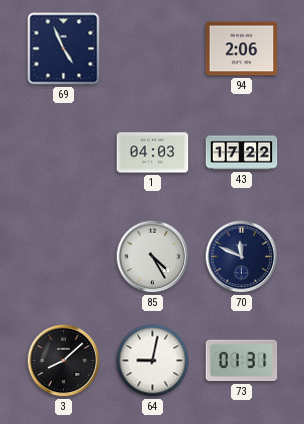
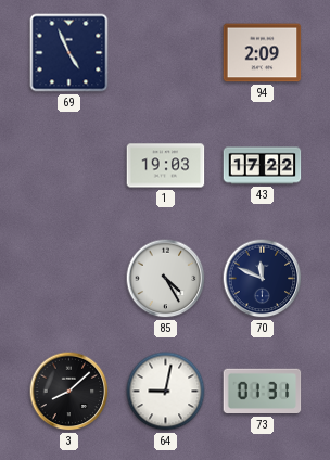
94: 2:06 -> 2:09
1: 04:03 -> 19:03
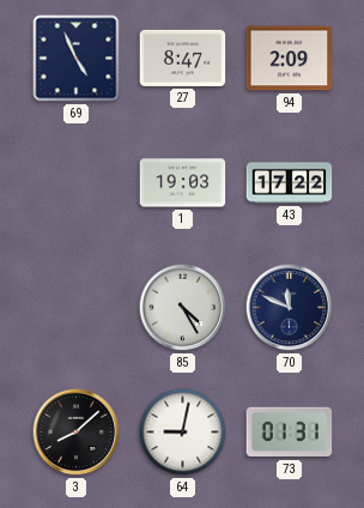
27: none -> 8:47
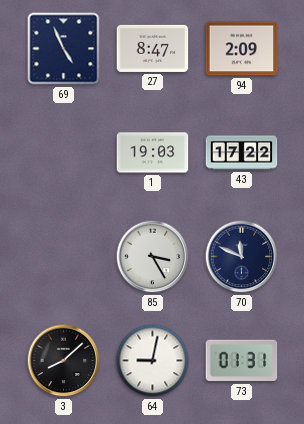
85: 4:25 -> 3:25
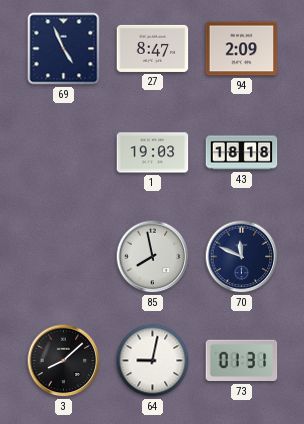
43: 17:22 -> 18:18
85: 3:25 -> 7:58
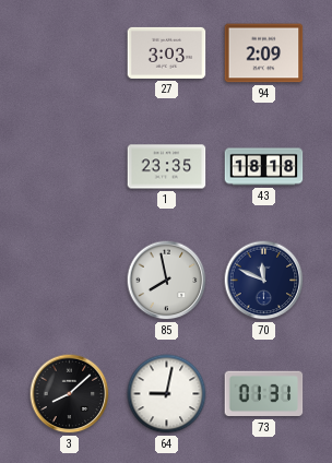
69: 4:56 -> none
27: 8:47 -> 3:03
1: 19:03 -> 23:35
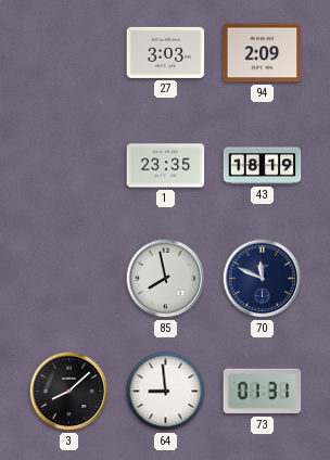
43: 18:18 -> 18:19
64: 9:02 -> 8:59
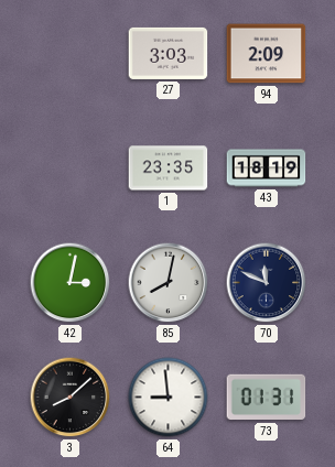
42: none -> 3:02
85: 7:58 -> 8:02
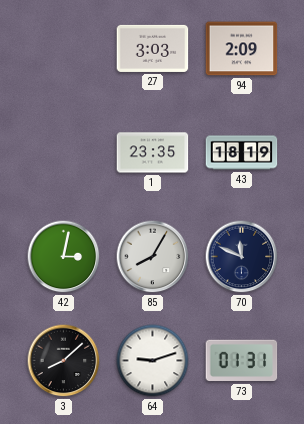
85: 8:02 -> 8:05
64: 8:59 -> 9:12
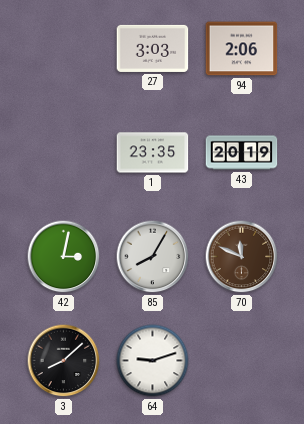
94: 2:09 -> 2:06
43: 18:19 -> 20:19
70 dial: navy -> brown
73: 01:31 -> none
